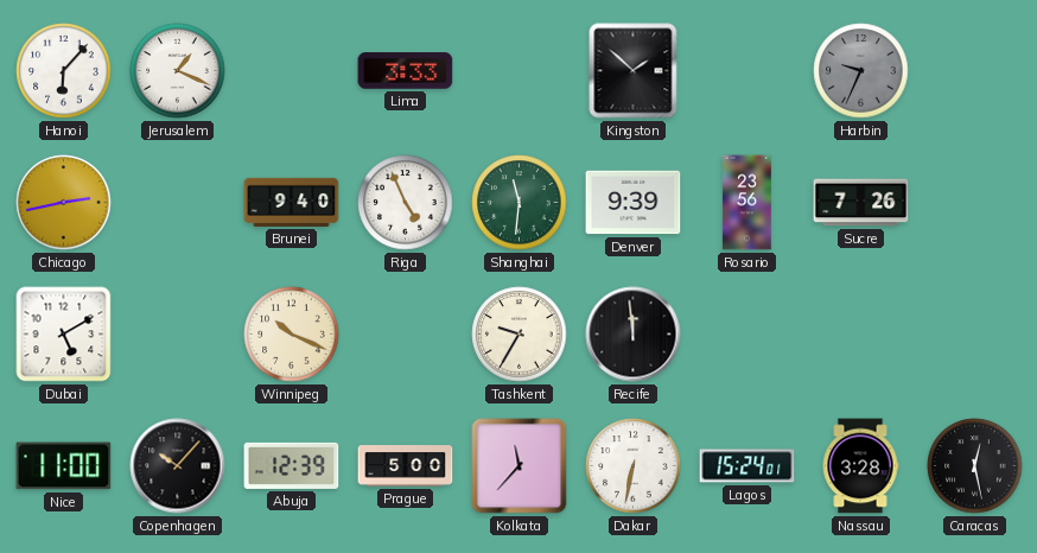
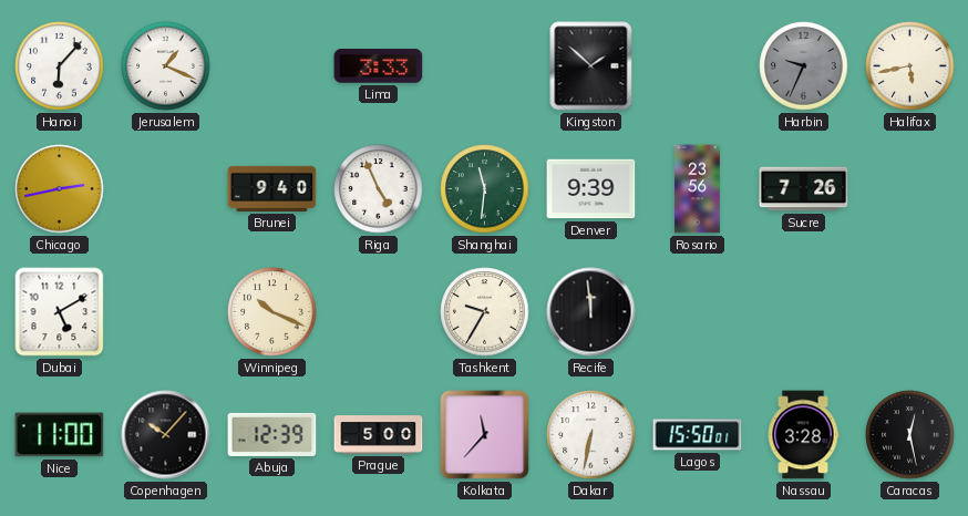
Halifax: none -> 5:43
Lagos: 15:24 -> 15:50
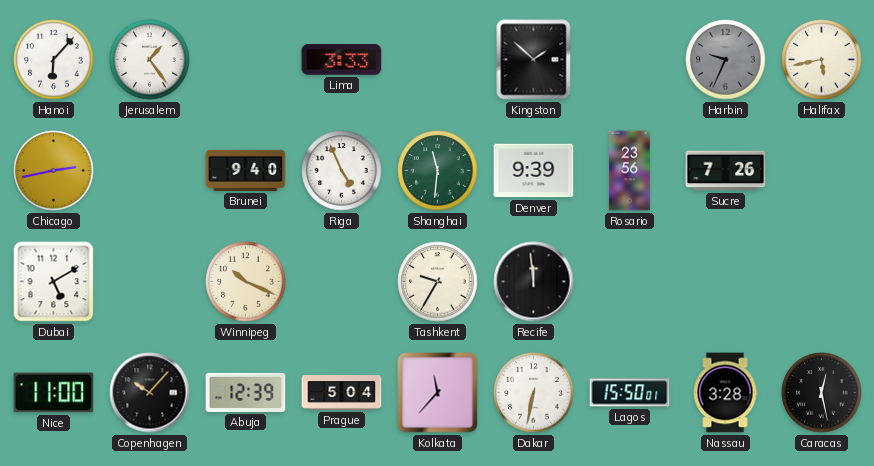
Jerusalem: 1:19 -> 1:24
Prague: 5:00 -> 5:04
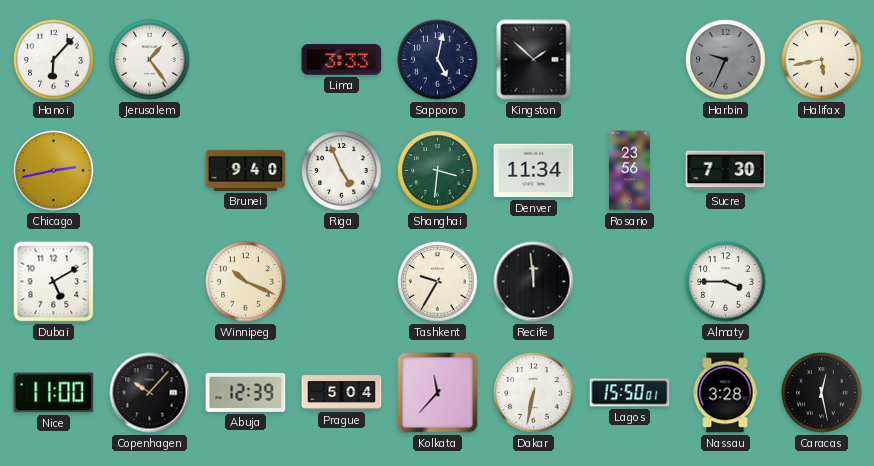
Sapporo: none -> 5:02
Shanghai: 11:31 -> 3:31
Denver: 9:39 -> 11:34
Sucre: 7:26 -> 7:30
Almaty: none -> 3:45
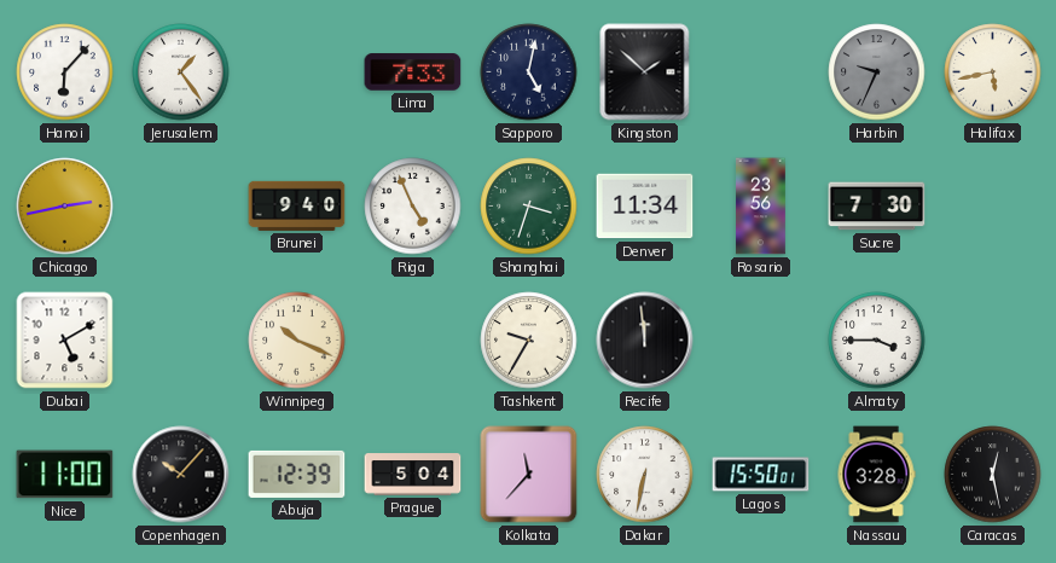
Lima: 3:33 -> 7:33
Shanghai: 3:31 -> 3:33
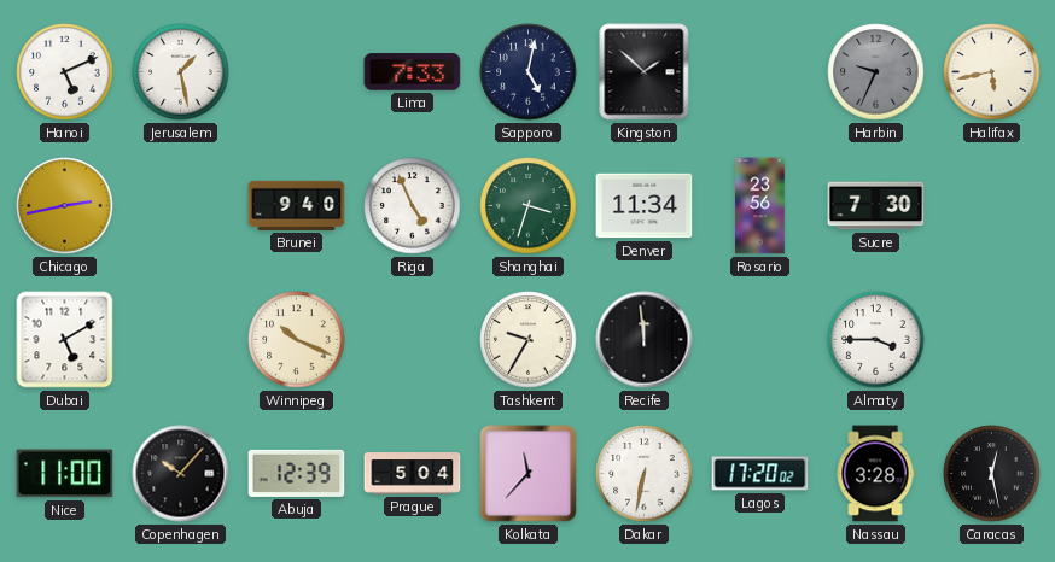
Hanoi: 6:07 -> 5:11
Jerusalem: 1:24 -> 1:28
Lagos: 15:50 -> 17:20
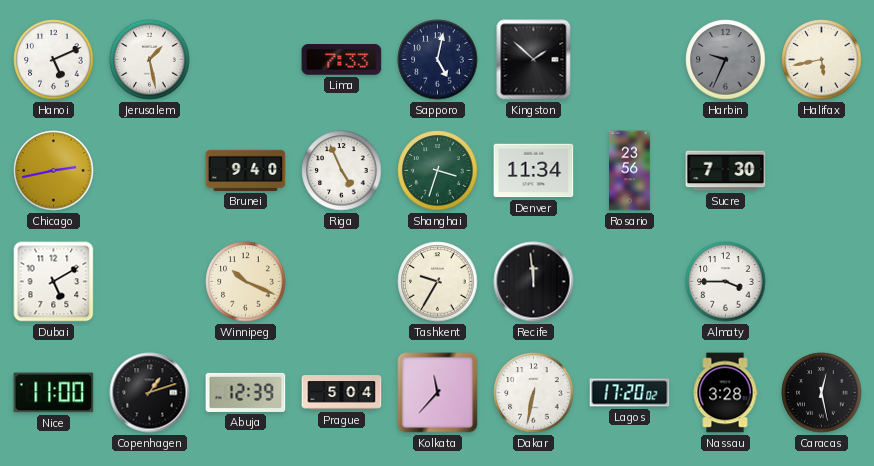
Copenhagen: 10:07 -> 1:12
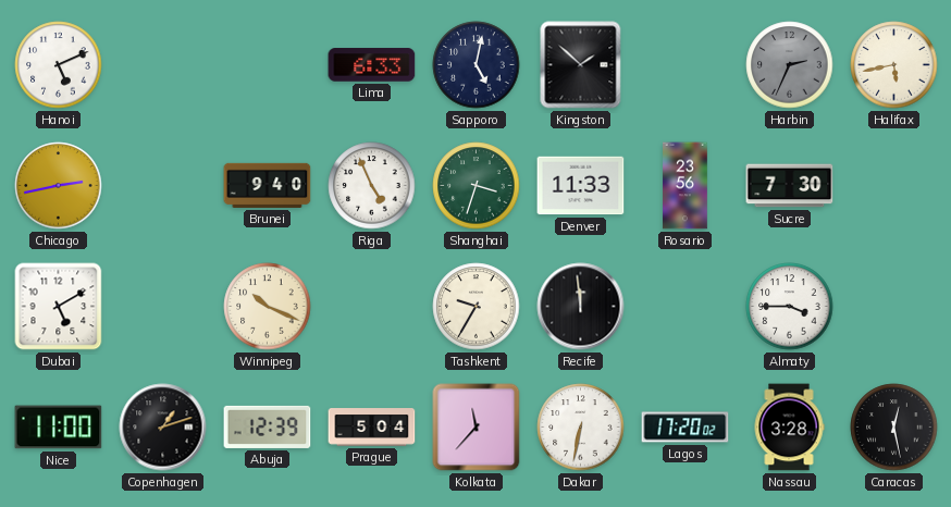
Jerusalem: 1:28 -> none
Lima: 7:33 -> 6:33
Harbin: 9:34 -> 2:34
Denver: 11:34 -> 11:33
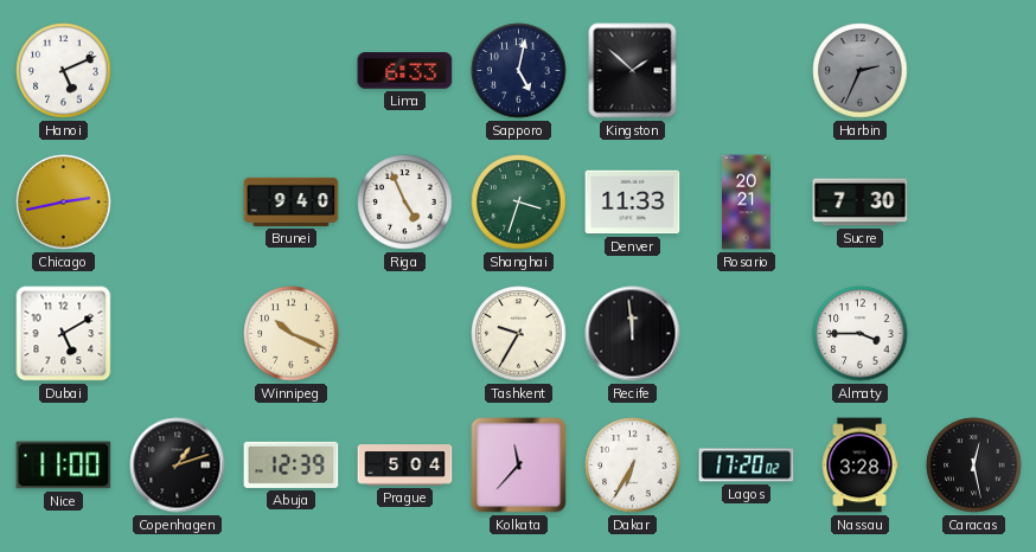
Halifax: 5:43 -> none
Rosario: 23:56 -> 20:21
Dakar: 6:32 -> 6:35
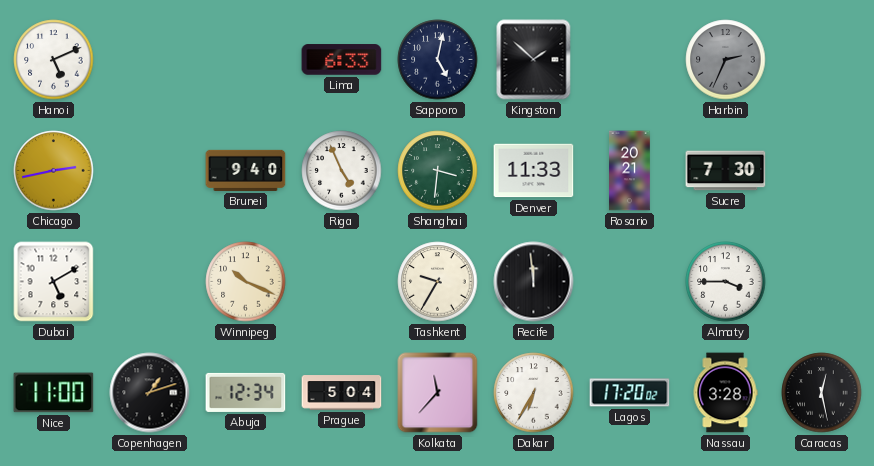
Shanghai: 3:33 -> 3:31
Abuja: 12:39 -> 12:34
